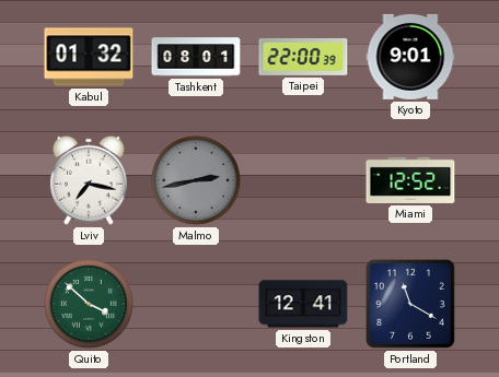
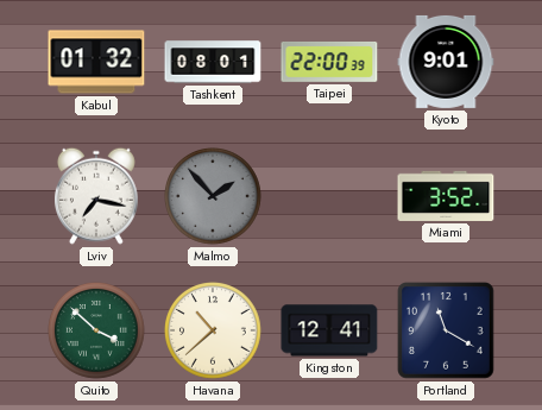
Malmo: 2:43 -> 1:53
Miami: 12:52 -> 3:52
Havana: none -> 10:38
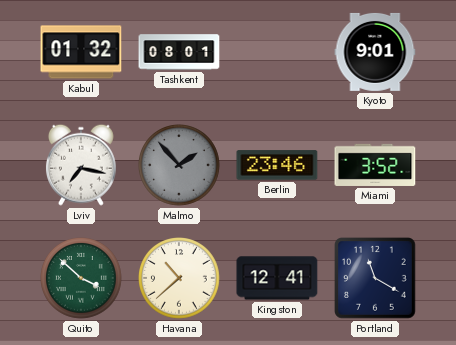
Taipei: 22:00 -> none
Berlin: none -> 23:46
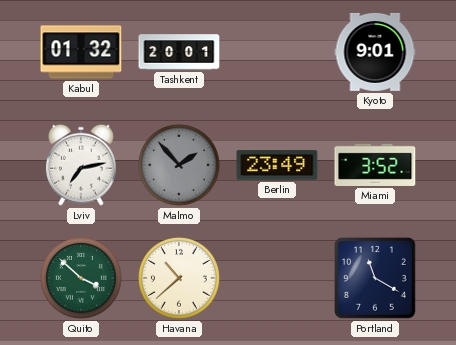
Tashkent: 08:01 -> 20:01
Lviv: 7:17 -> 7:13
Berlin: 23:46 -> 23:49
Kingston: 12:41 -> none
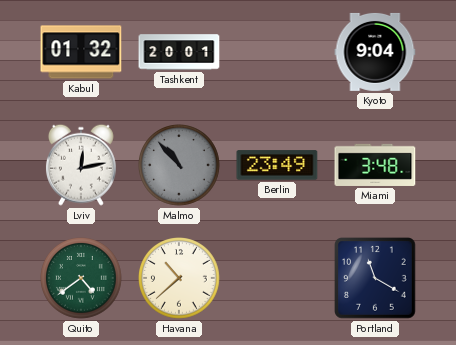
Kyoto: 9:01 -> 9:04
Lviv: 7:13 -> 12:13
Malmo: 1:53 -> 10:53
Miami: 3:52 -> 3:48
Quito: 3:52 -> 4:39
